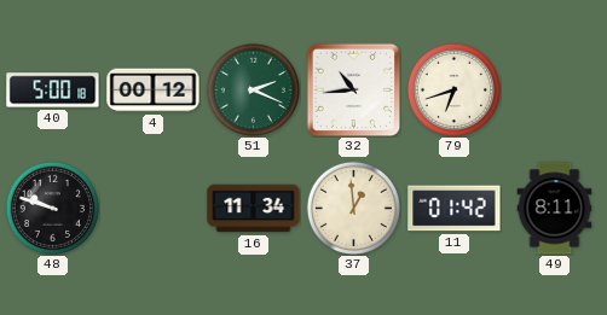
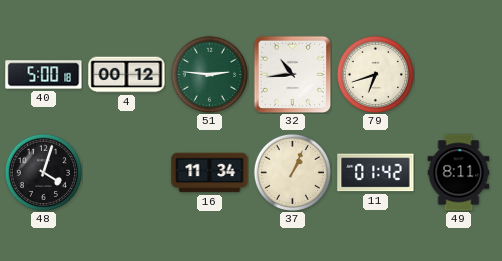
51: 2:19 -> 2:46
48: 9:48 -> 4:03
37: 12:59 -> 1:04
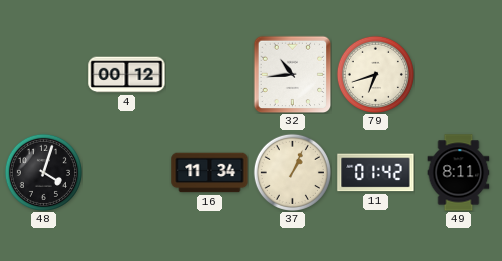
40: 5:00 -> none
51: 2:46 -> none
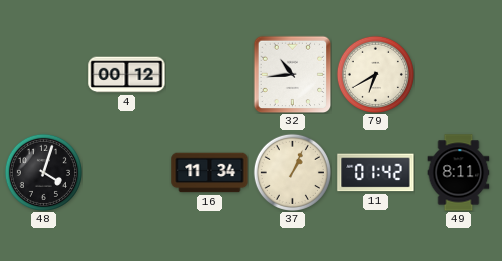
79: 6:42 -> 6:40
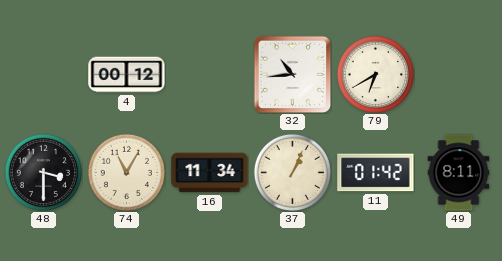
48: 4:03 -> 3:30
74: none -> 11:05
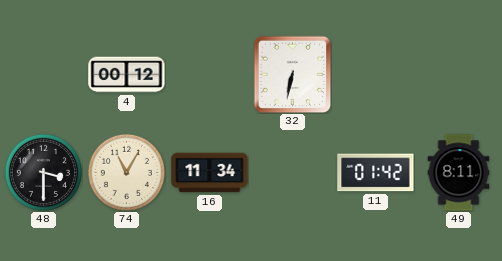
32: 10:44 -> 6:32
79: 6:40 -> none
37: 1:04 -> none
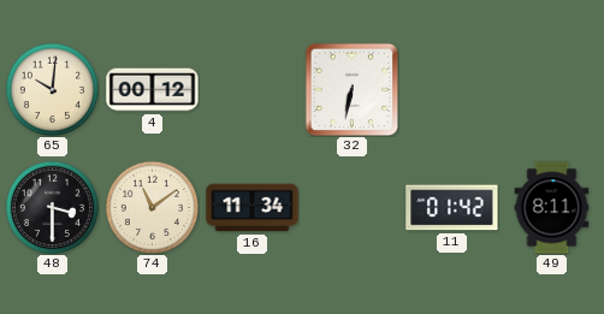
65: none -> 10:01
74: 11:05 -> 11:09
